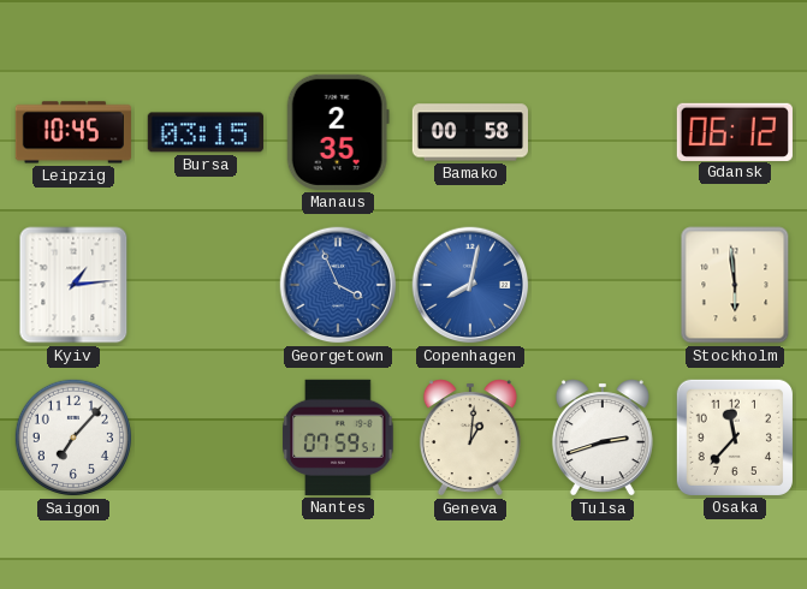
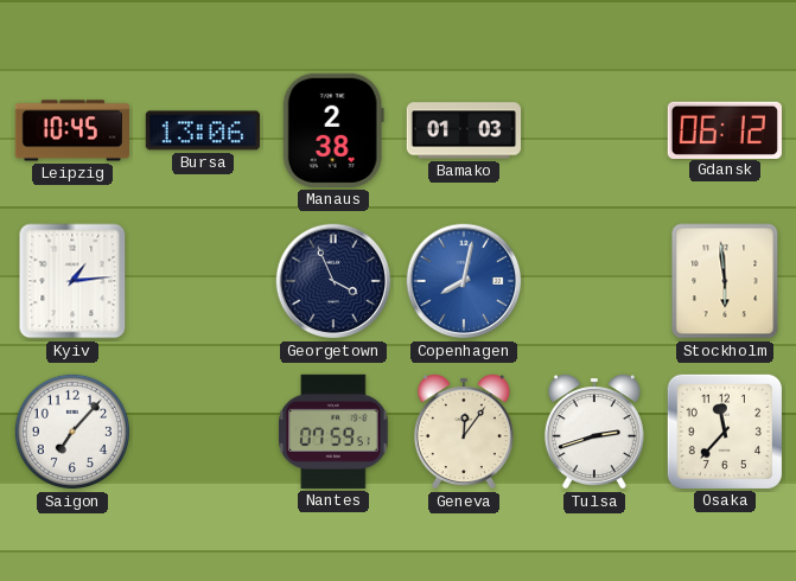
Bursa: 03:15 -> 13:06
Manaus: 2:35 -> 2:38
Bamako: 00:58 -> 01:03
Georgetown dial: blue -> navy
Geneva: 1:01 -> 12:06
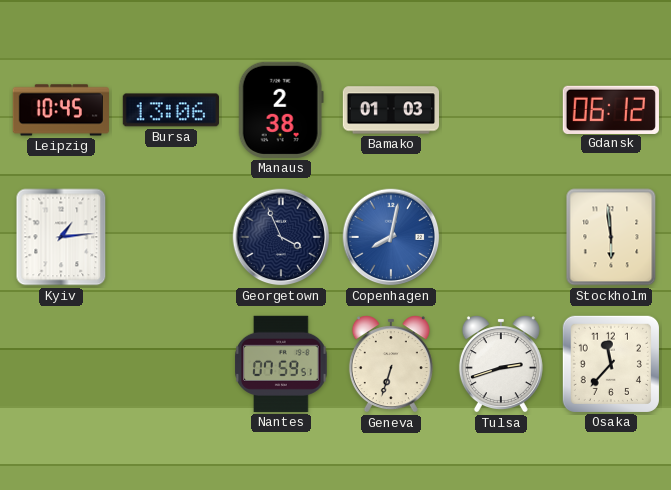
Saigon: 7:07 -> none
Geneva: 12:06 -> 6:33
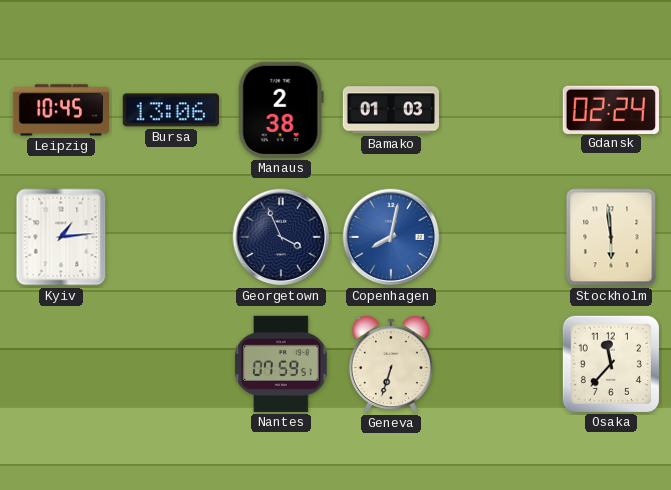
Gdansk: 06:12 -> 02:24
Tulsa: 2:42 -> none
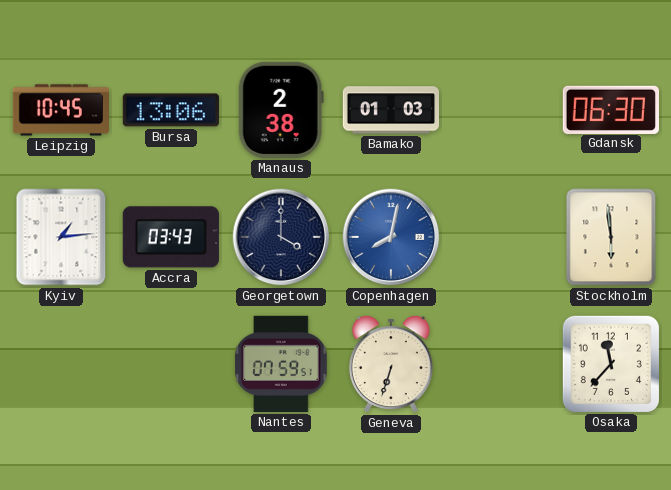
Gdansk: 02:24 -> 06:30
Accra: none -> 03:43
Georgetown: 3:56 -> 4:00
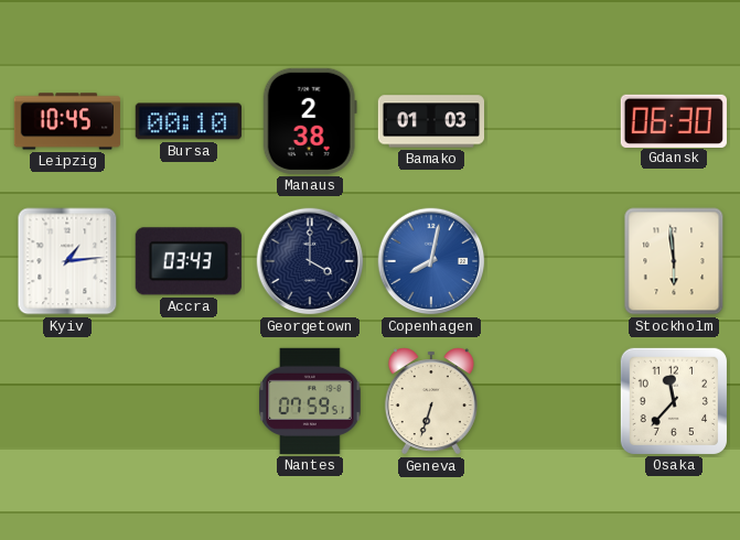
Bursa: 13:06 -> 00:10
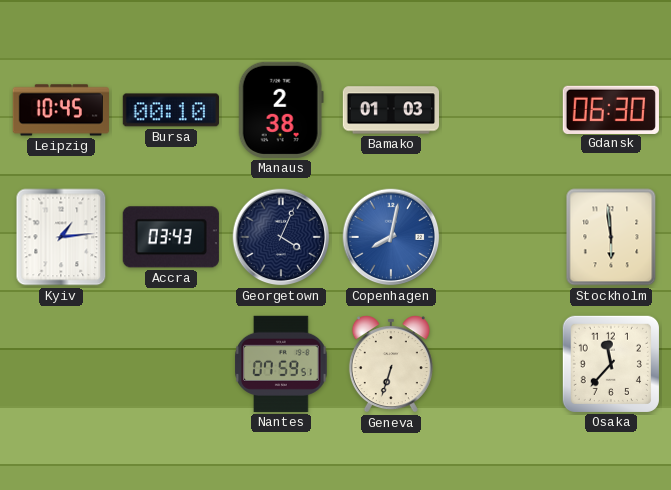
Georgetown: 4:00 -> 4:04
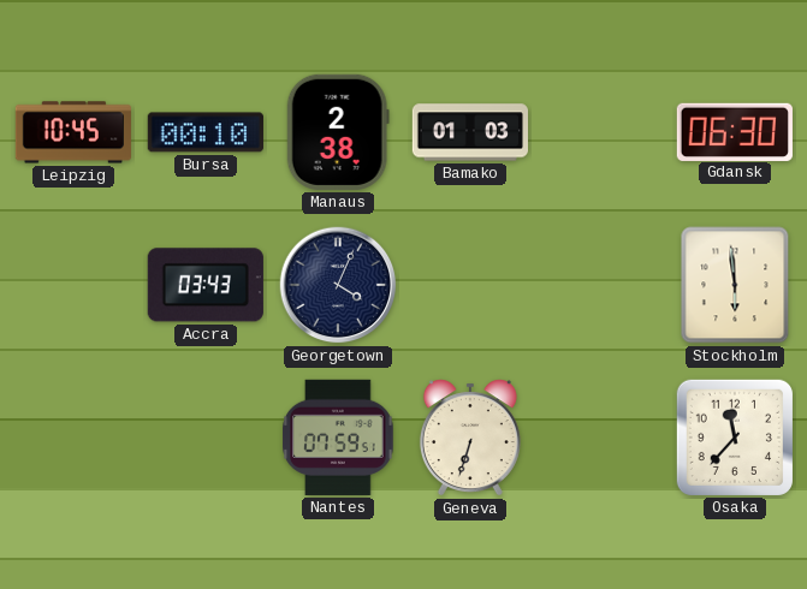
Kyiv: 1:14 -> none
Copenhagen: 8:02 -> none
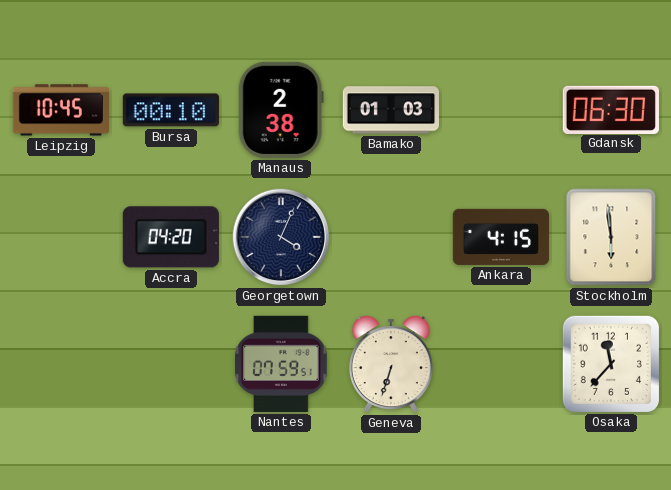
Accra: 03:43 -> 04:20
Ankara: none -> 4:15
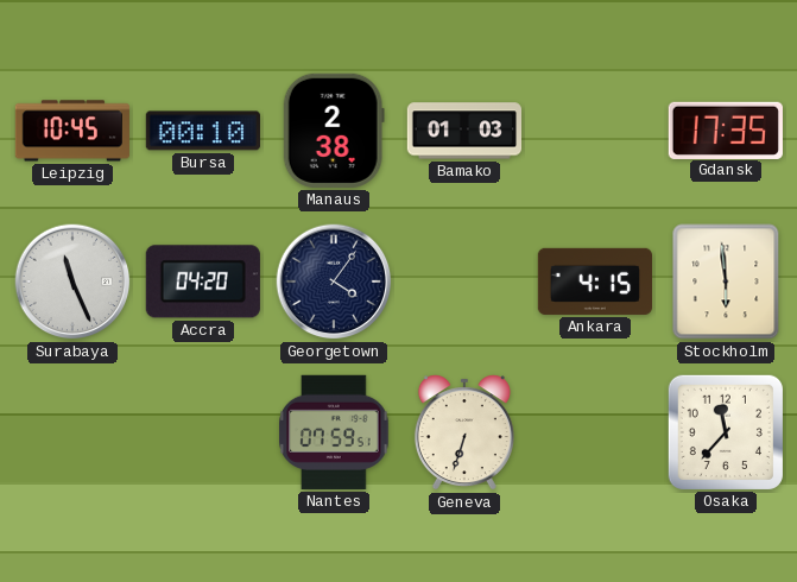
Gdansk: 06:30 -> 17:35
Surabaya: none -> 11:26
Georgetown: 4:04 -> 4:06
